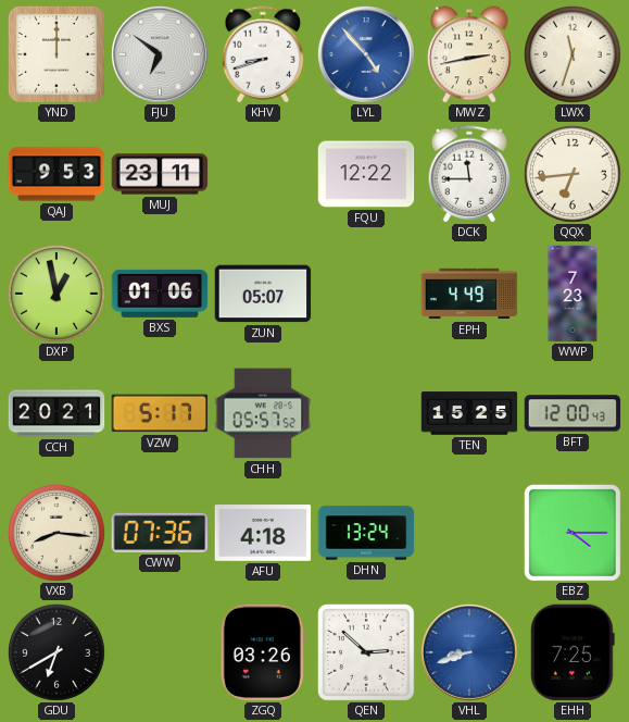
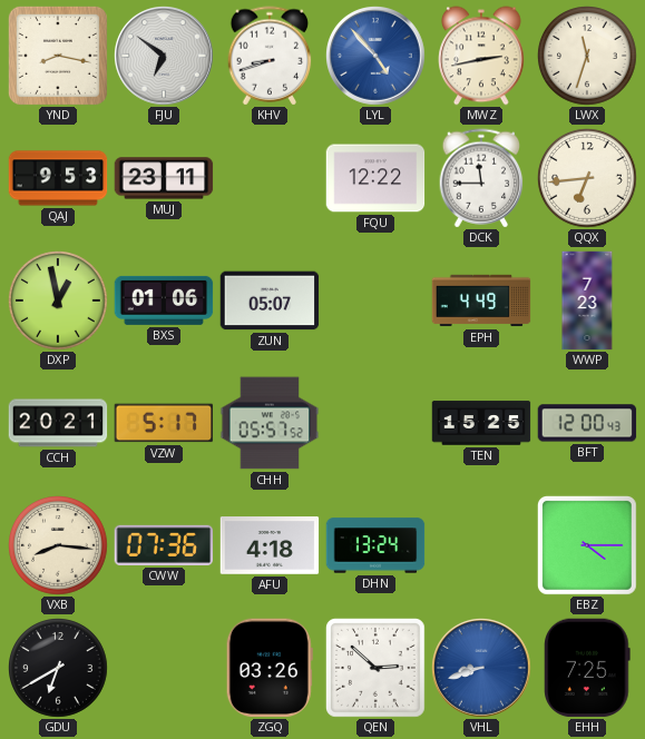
YND: 12:00 -> 8:17
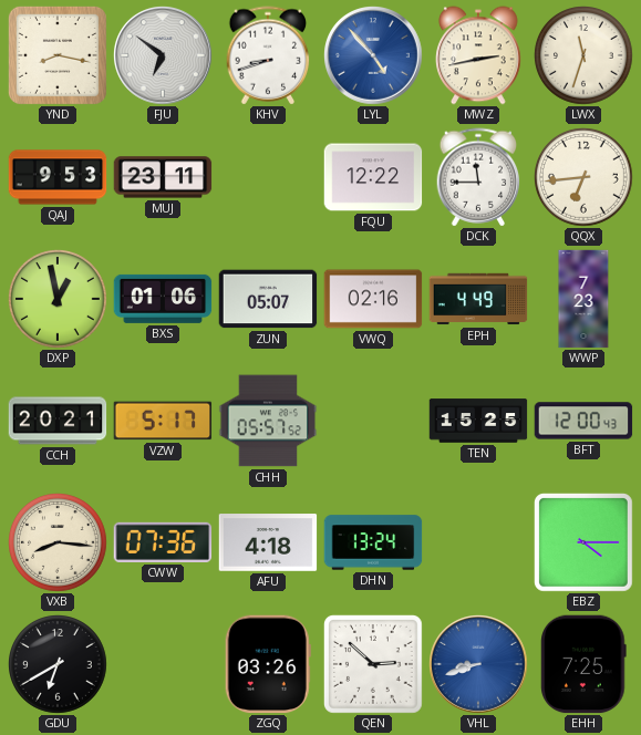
VWQ: none -> 02:16
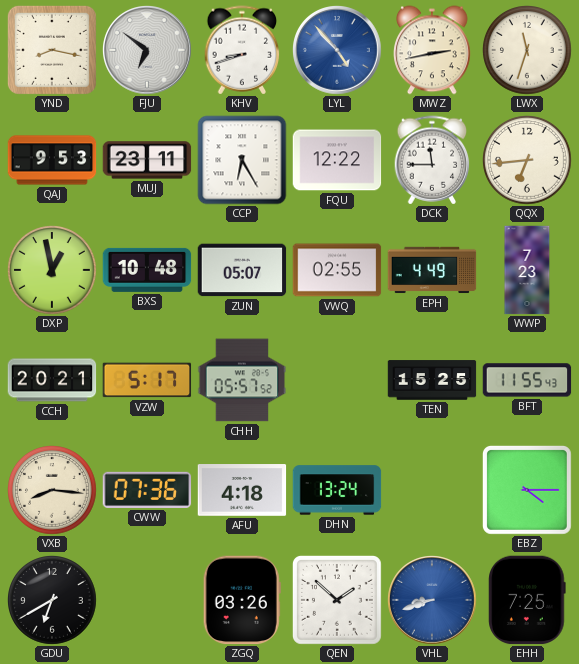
CCP: none -> 6:25
BXS: 01:06 -> 10:48
VWQ: 02:16 -> 02:55
BFT: 12:00 -> 11:55
QEN: 2:52 -> 1:52
